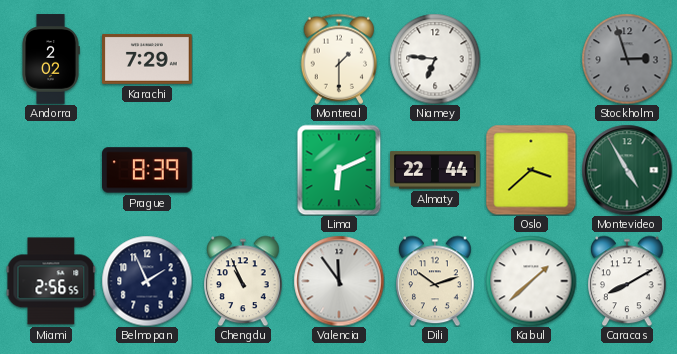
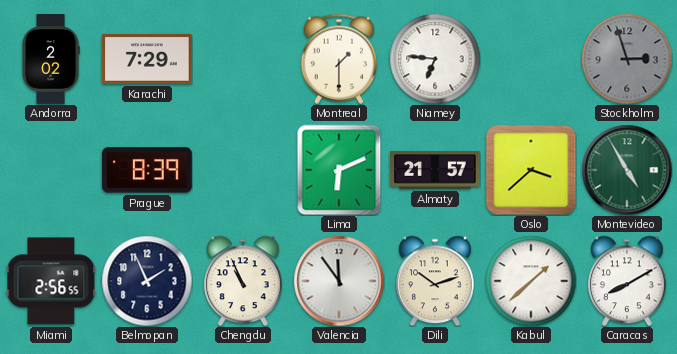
Almaty: 22:44 -> 21:57
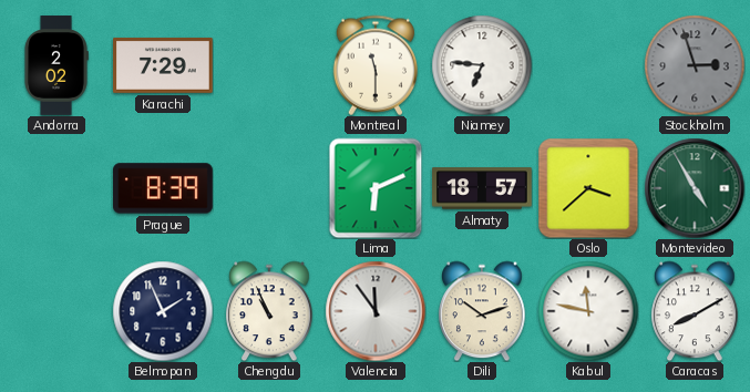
Montreal: 1:30 -> 11:30
Almaty: 21:57 -> 18:57
Miami: 2:56 -> none
Kabul: 1:38 -> 11:47
